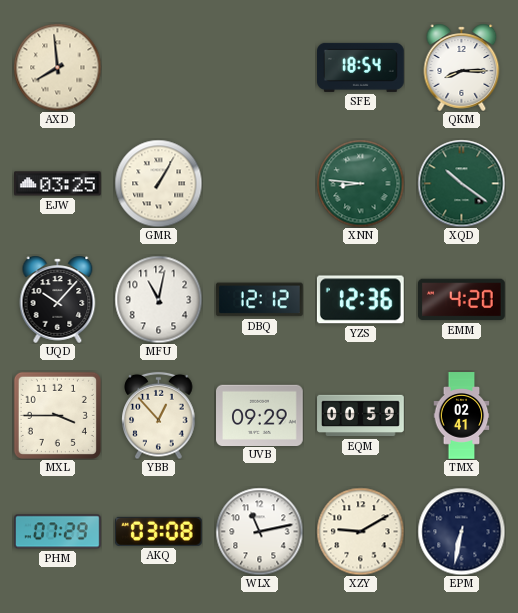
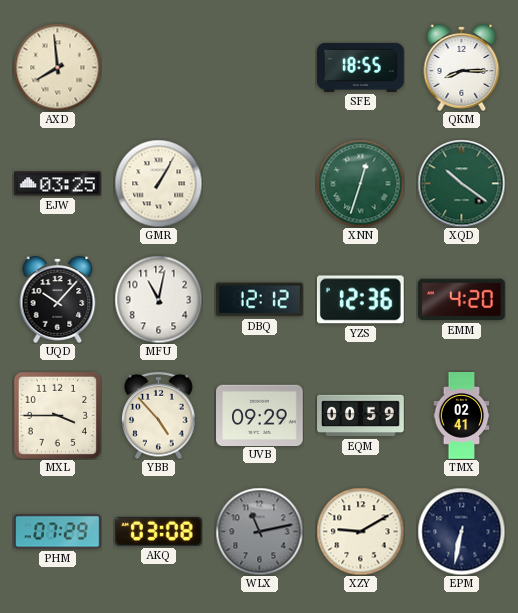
SFE: 18:54 -> 18:55
XNN: 8:46 -> 12:33
YBB: 12:53 -> 4:53
WLX dial: white -> grey
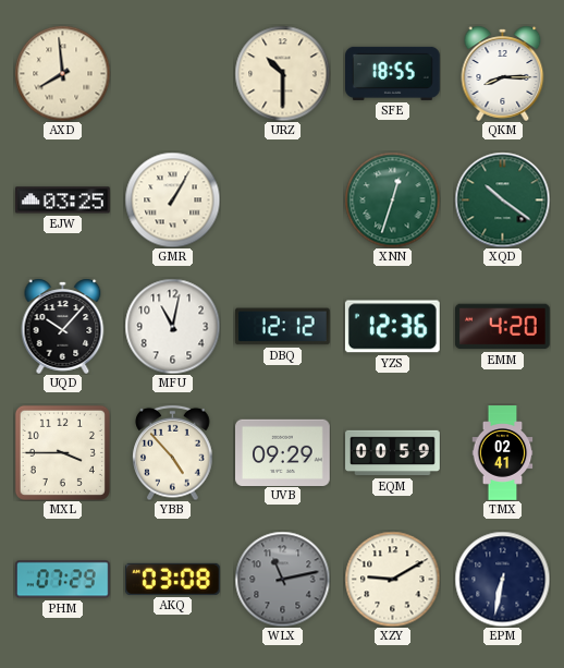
URZ: none -> 10:30
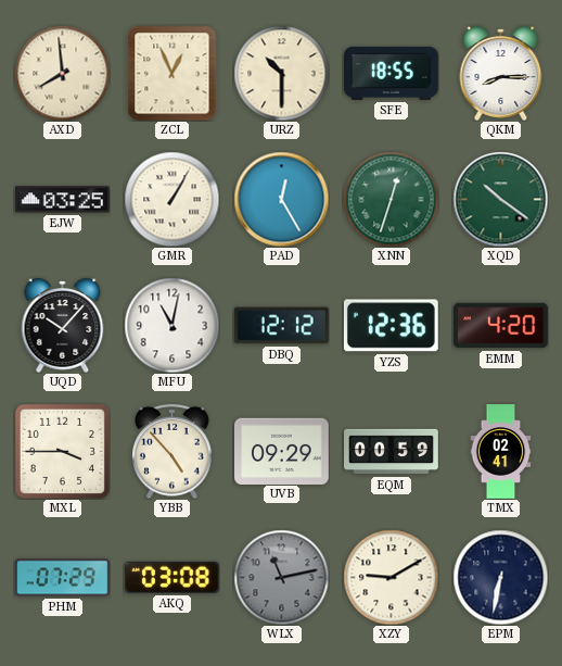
ZCL: none -> 12:56
PAD: none -> 12:25
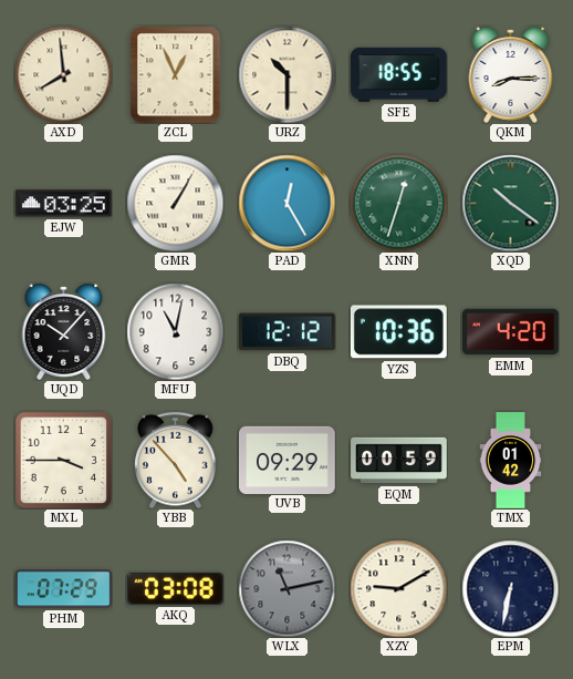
YZS: 12:36 -> 10:36
TMX: 02:41 -> 01:42
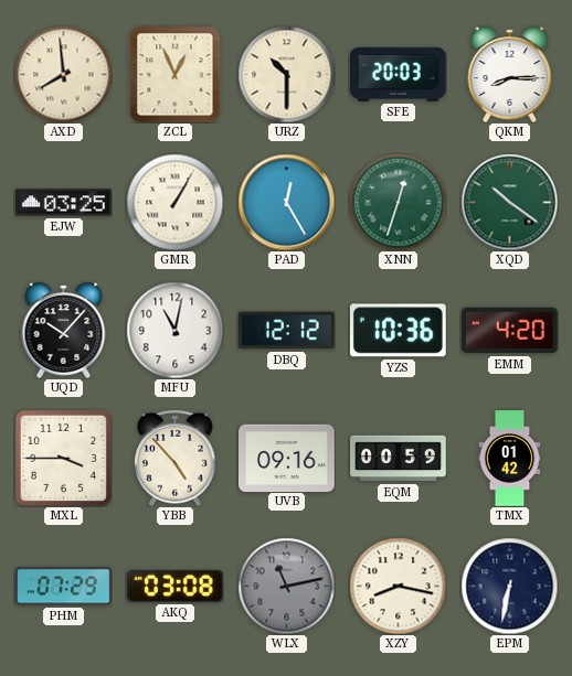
SFE: 18:55 -> 20:03
UVB: 09:29 -> 09:16
XZY: 9:10 -> 8:17
